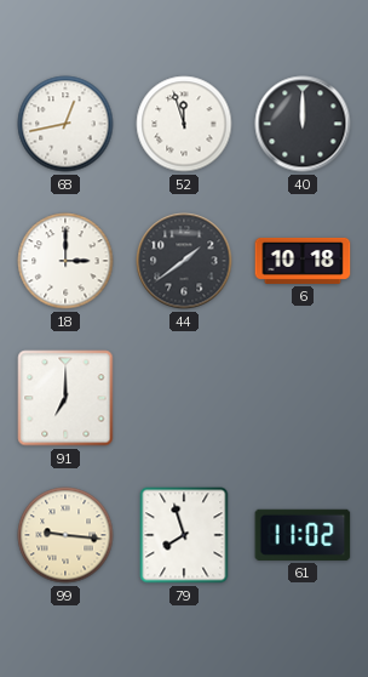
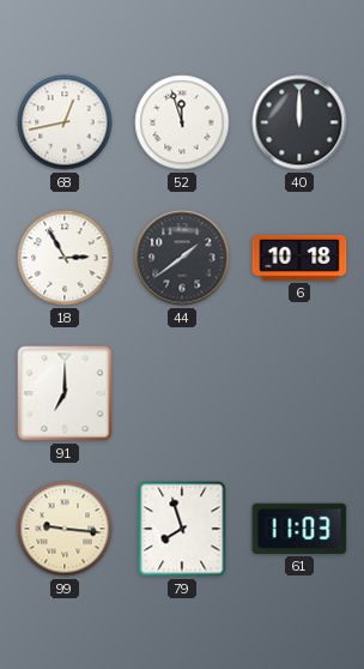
18: 3:00 -> 2:55
61: 11:02 -> 11:03
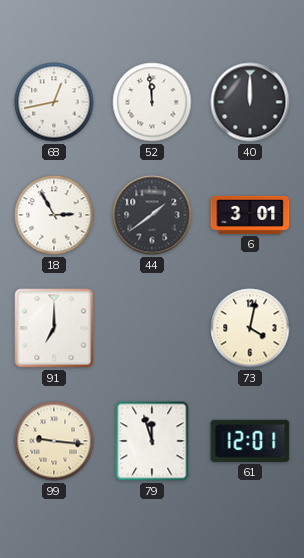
52: 11:57 -> 11:59
6: 10:18 -> 3:01
73: none -> 4:02
79: 7:57 -> 11:57
61: 11:03 -> 12:01
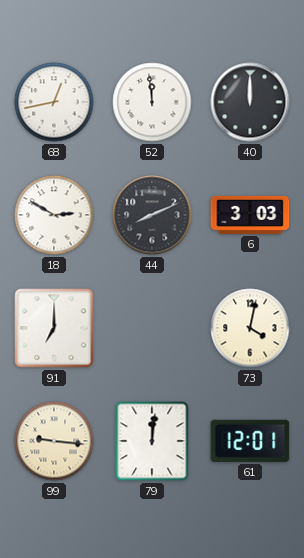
18: 2:55 -> 2:50
44: 1:39 -> 8:11
6: 3:01 -> 3:03
79: 11:57 -> 12:01
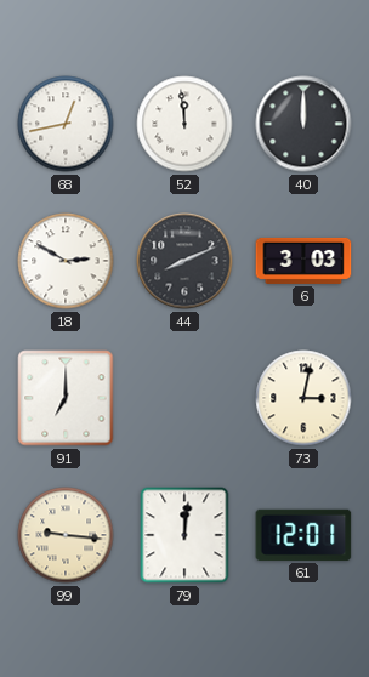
73: 4:02 -> 3:02
